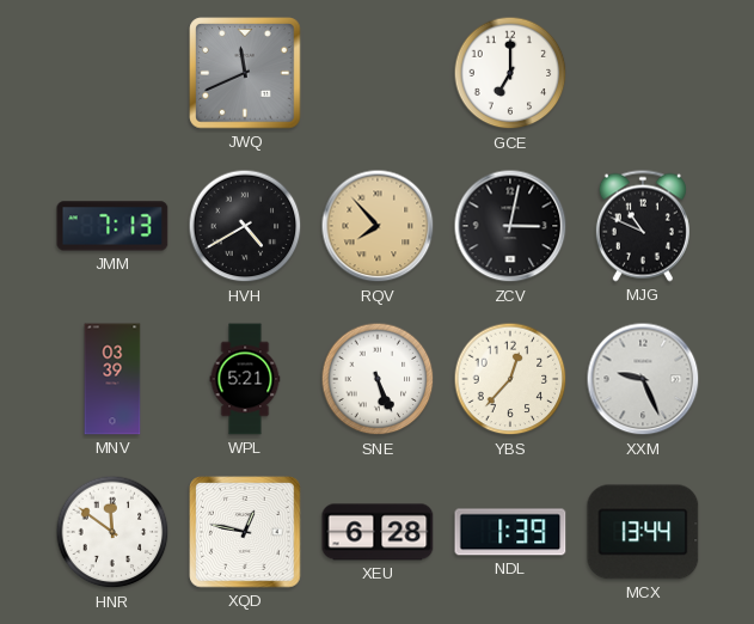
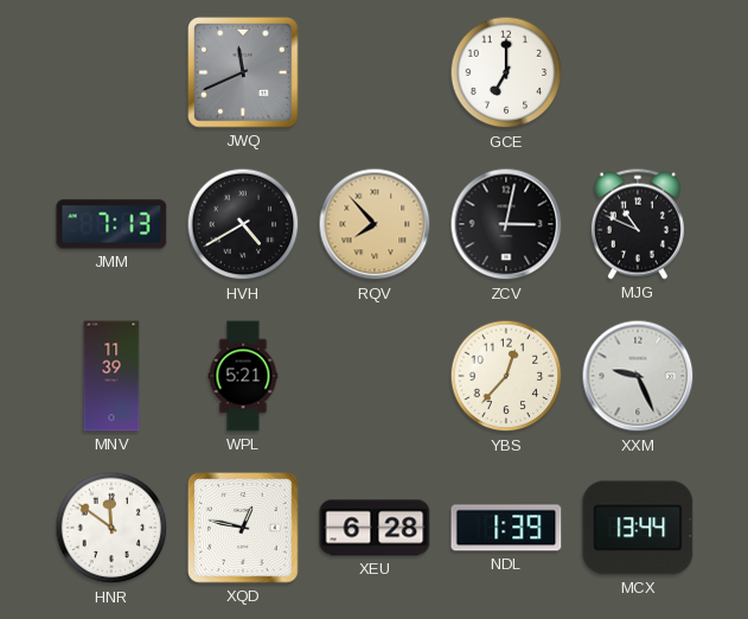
MNV: 03:39 -> 11:39
SNE: 5:26 -> none
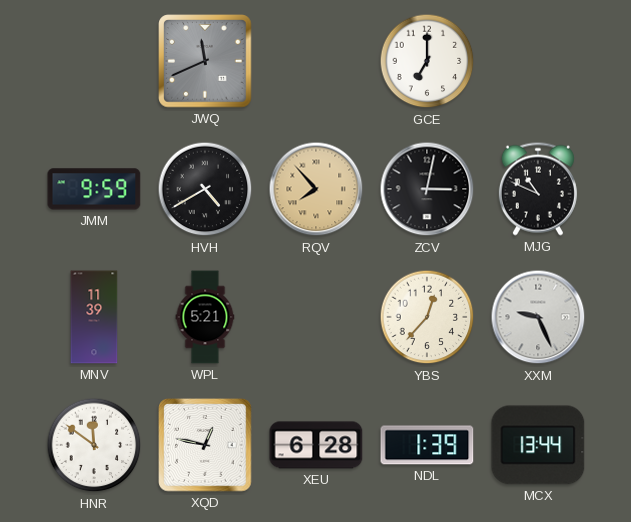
JMM: 7:13 -> 9:59
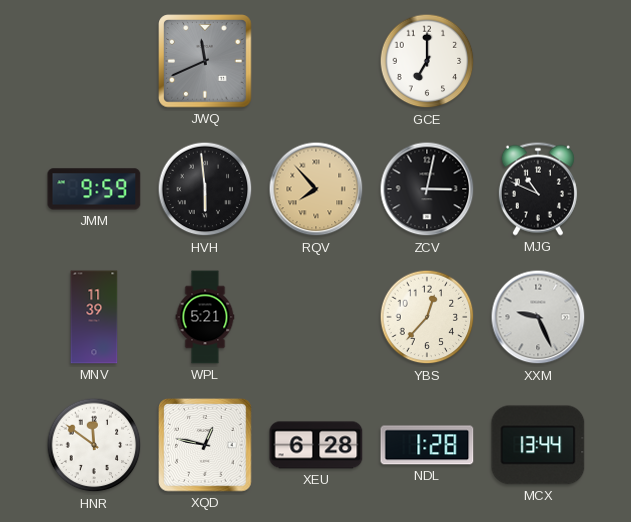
HVH: 4:40 -> 5:59
NDL: 1:39 -> 1:28
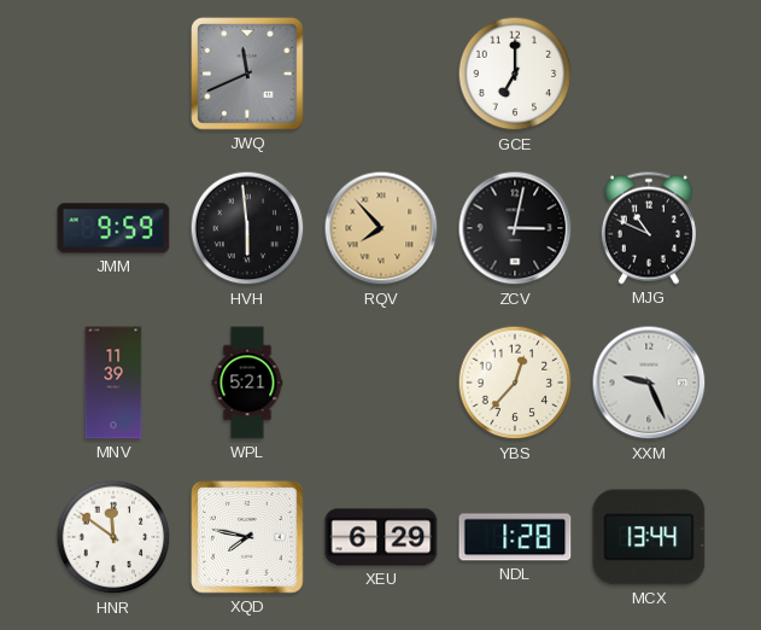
XQD: 12:47 -> 7:47
XEU: 6:28 -> 6:29
